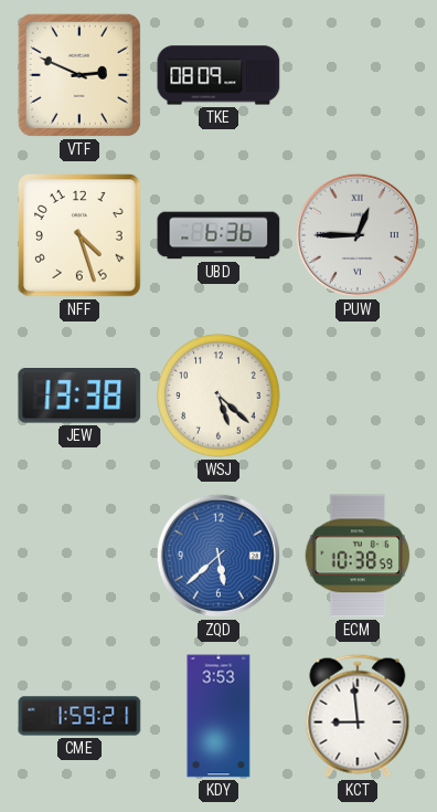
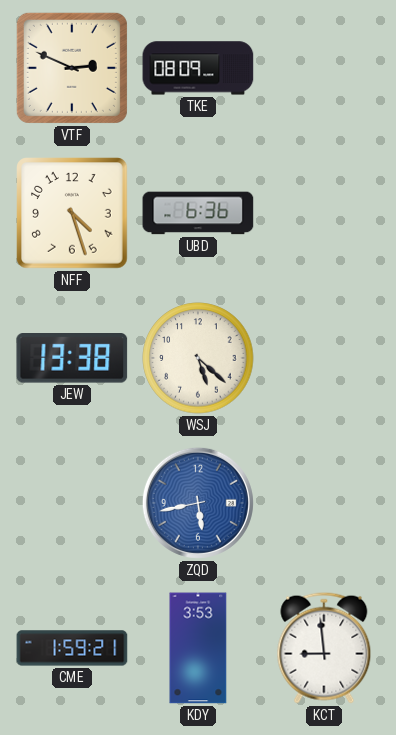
PUW: 12:45 -> none
ZQD: 5:38 -> 5:43
ECM: 10:38 -> none
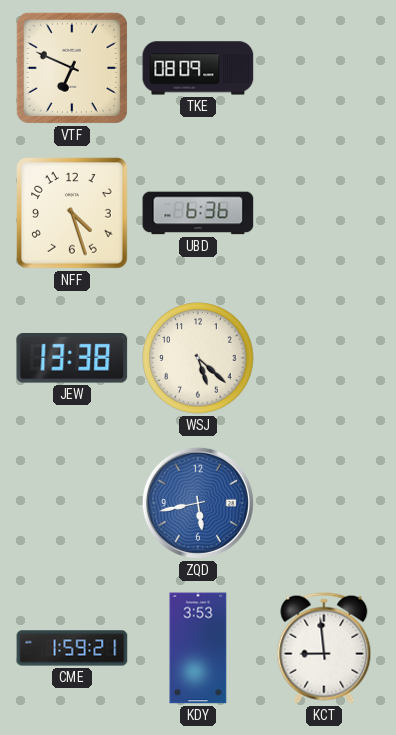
VTF: 2:49 -> 6:49
